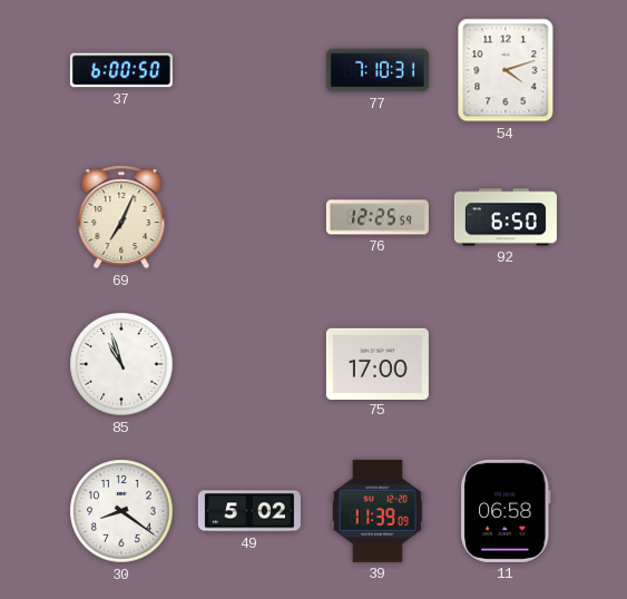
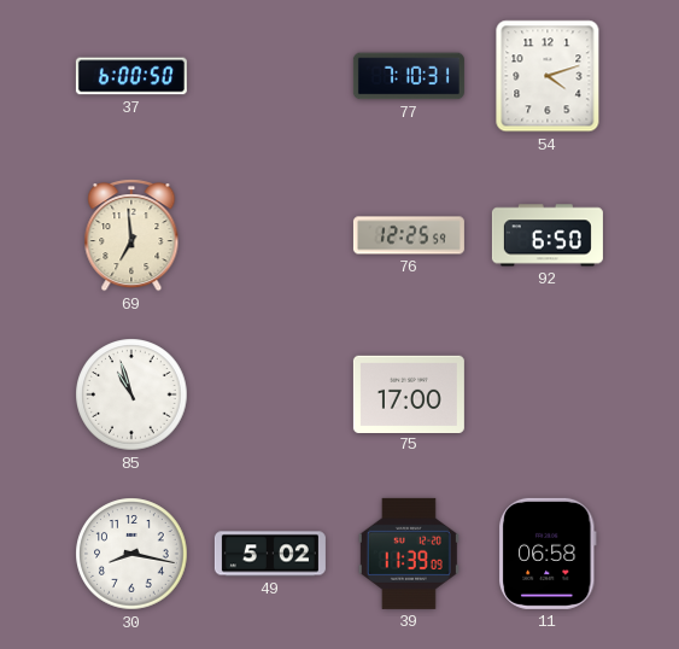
69: 7:04 -> 6:59
30: 8:21 -> 8:17
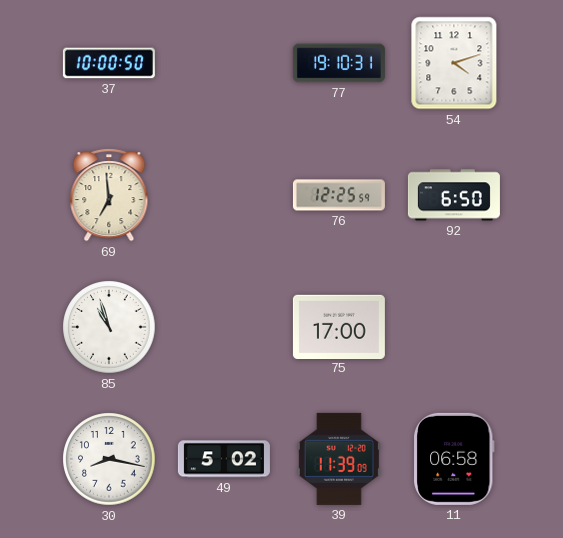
37: 6:00 -> 10:00
77: 7:10 -> 19:10
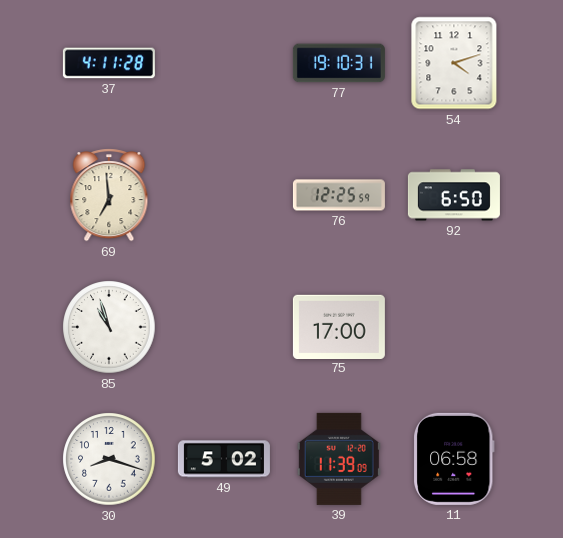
37: 10:00 -> 4:11
30: 8:17 -> 8:18
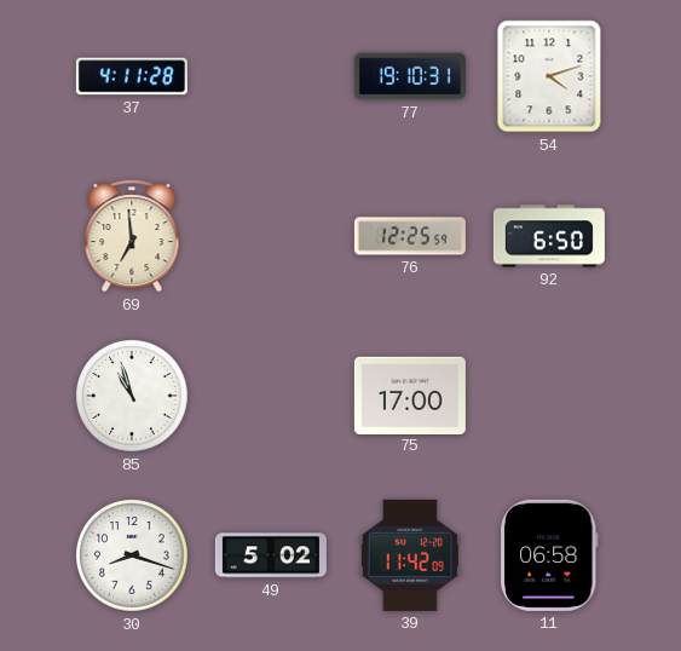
39: 11:39 -> 11:42
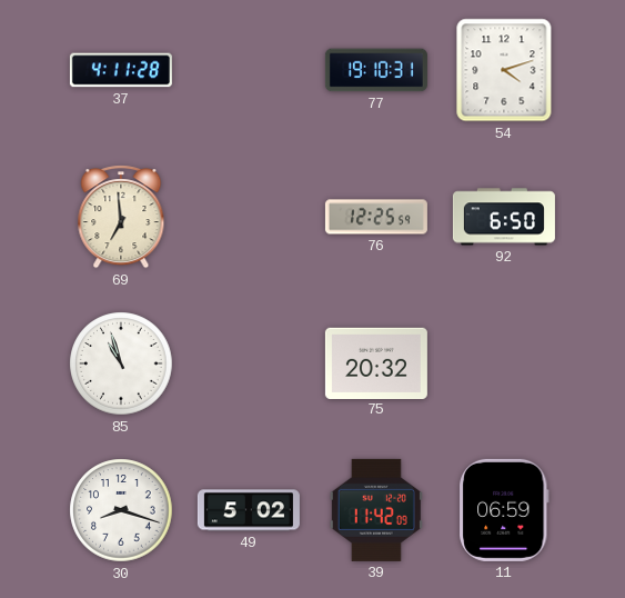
75: 17:00 -> 20:32
11: 06:58 -> 06:59
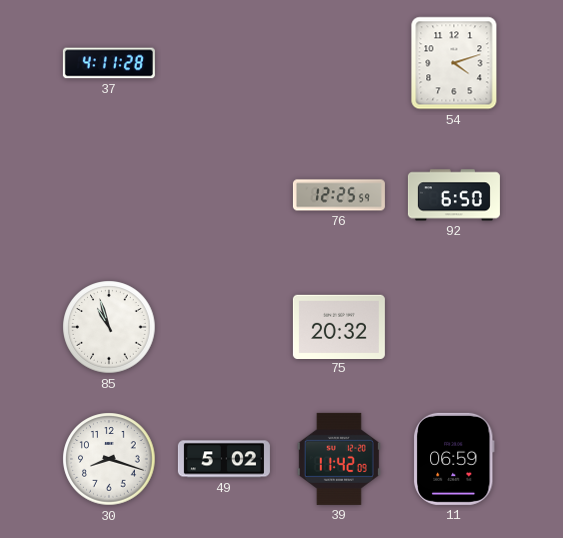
77: 19:10 -> none
69: 6:59 -> none
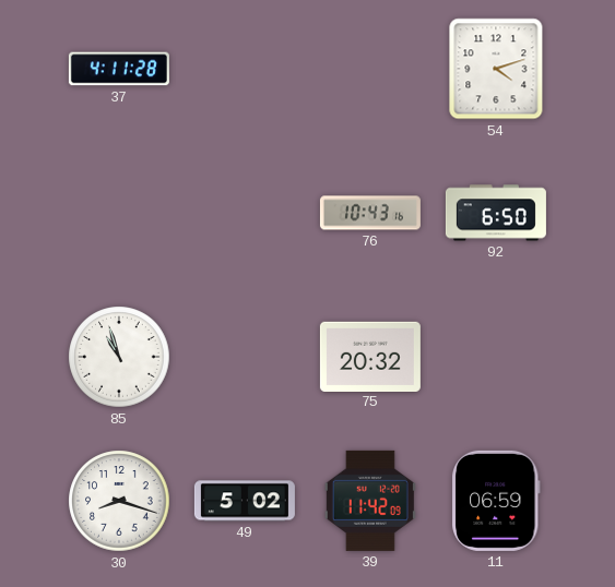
76: 12:25 -> 10:43
